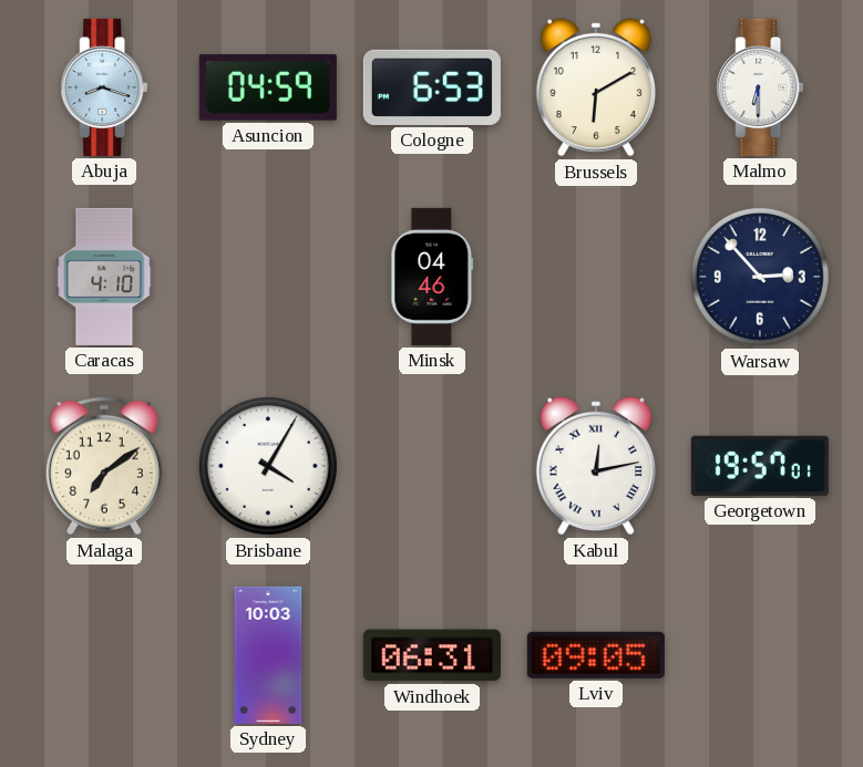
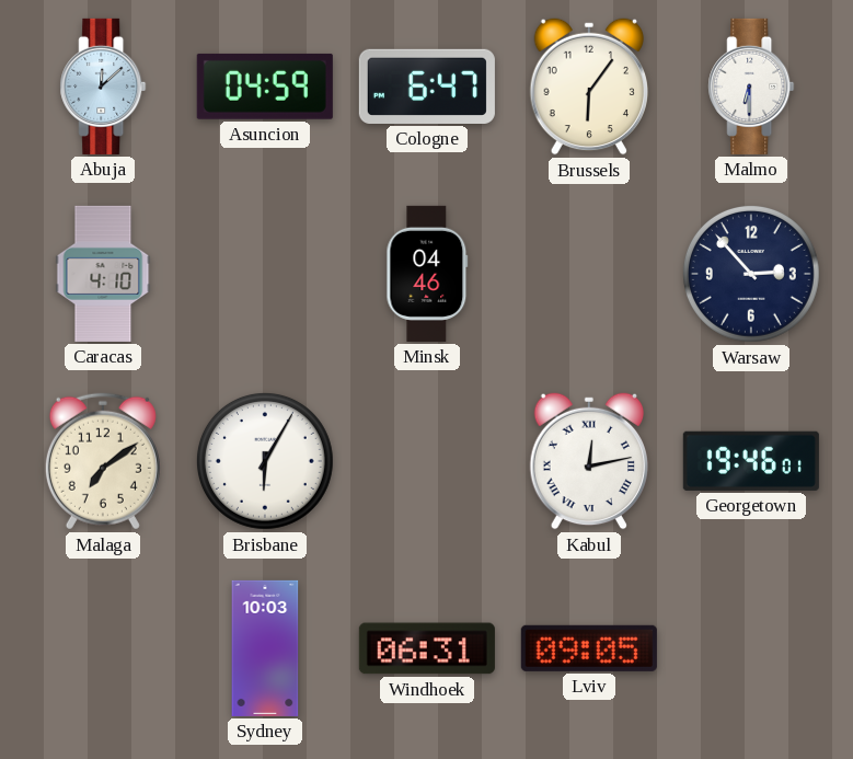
Abuja: 8:18 -> 12:08
Cologne: 6:53 -> 6:47
Brussels: 6:10 -> 6:06
Brisbane: 4:05 -> 6:05
Georgetown: 19:57 -> 19:46
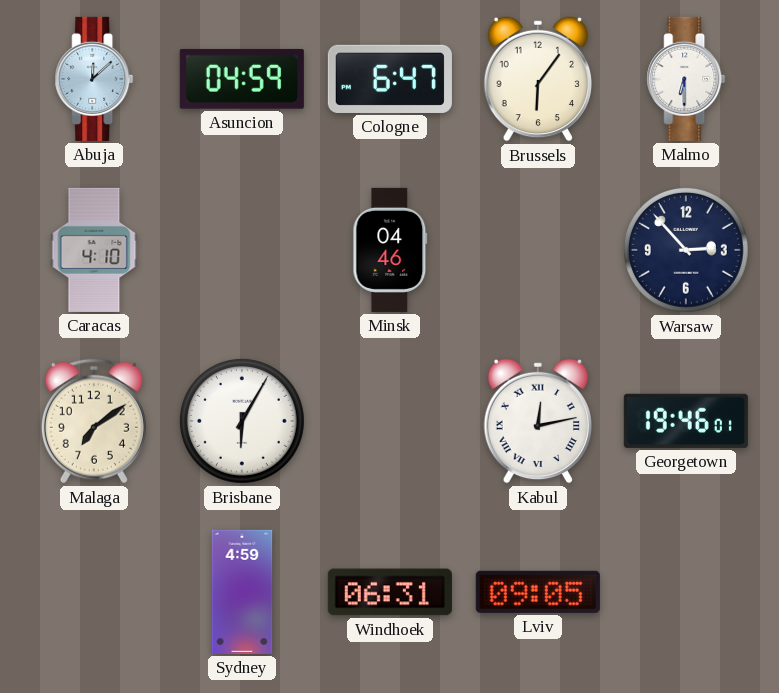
Sydney: 10:03 -> 4:59
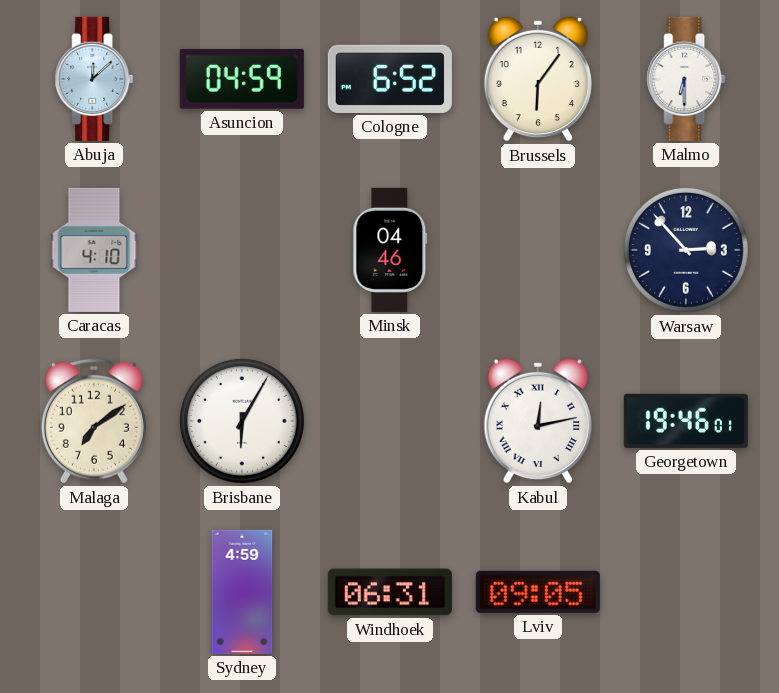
Cologne: 6:47 -> 6:52
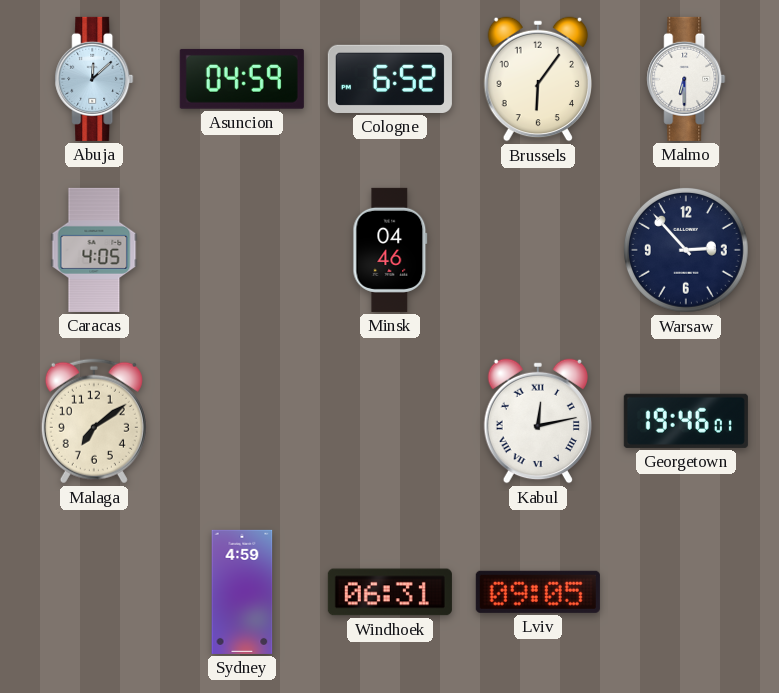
Caracas: 4:10 -> 4:05
Brisbane: 6:05 -> none
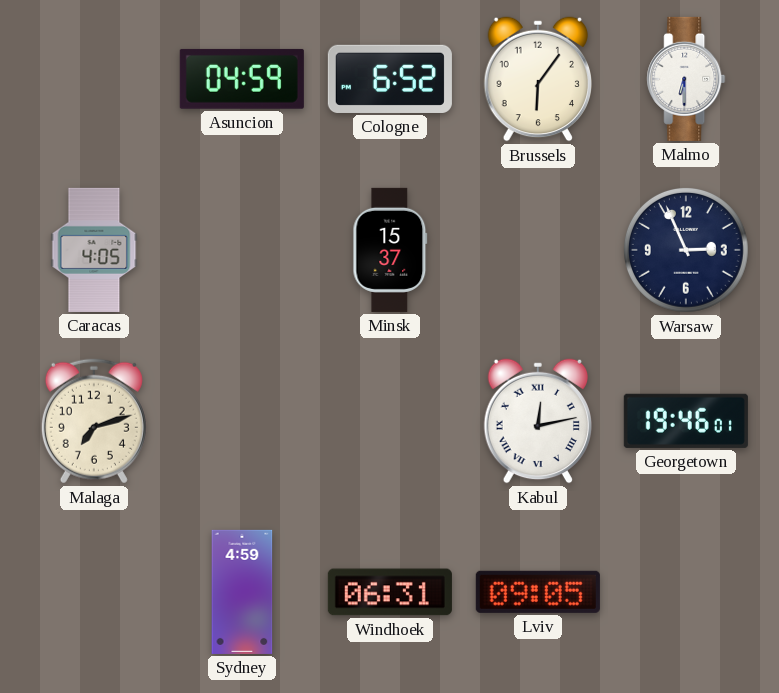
Abuja: 12:08 -> none
Minsk: 04:46 -> 15:37
Warsaw: 2:53 -> 2:56
Malaga: 7:09 -> 7:12
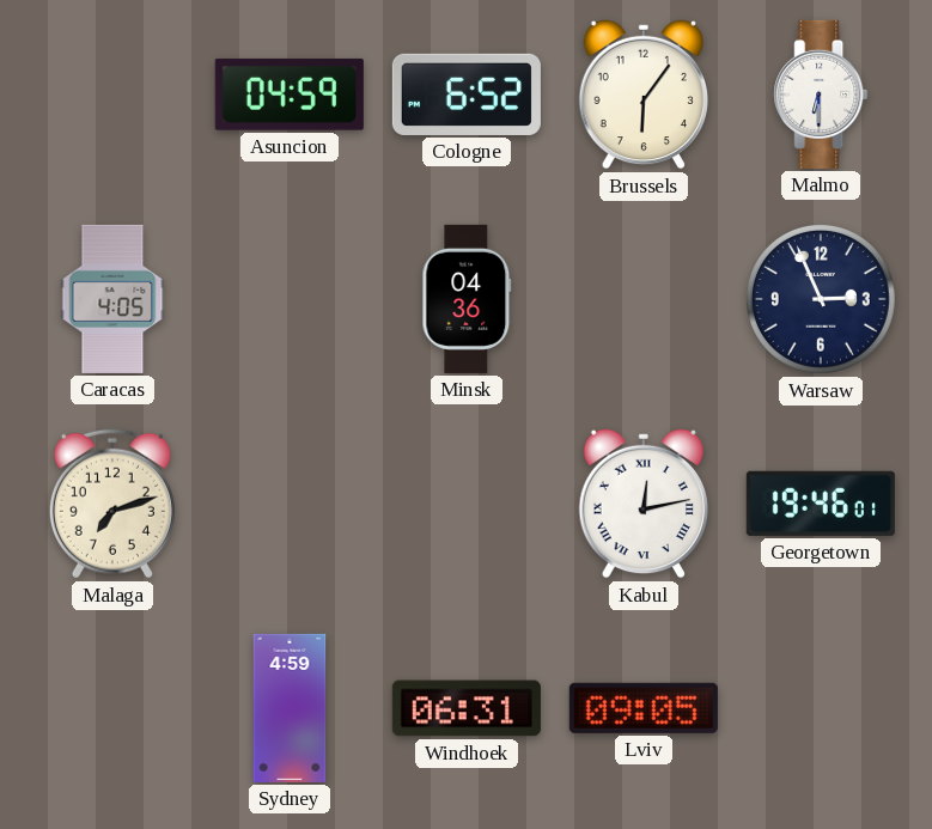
Minsk: 15:37 -> 04:36
